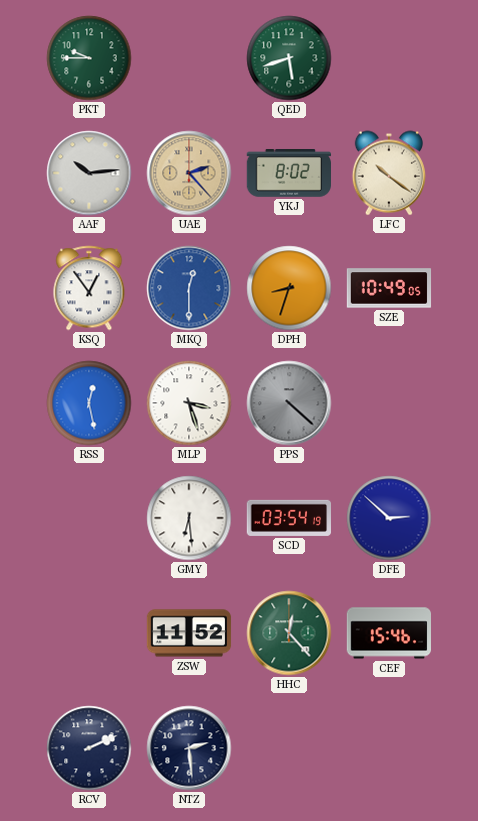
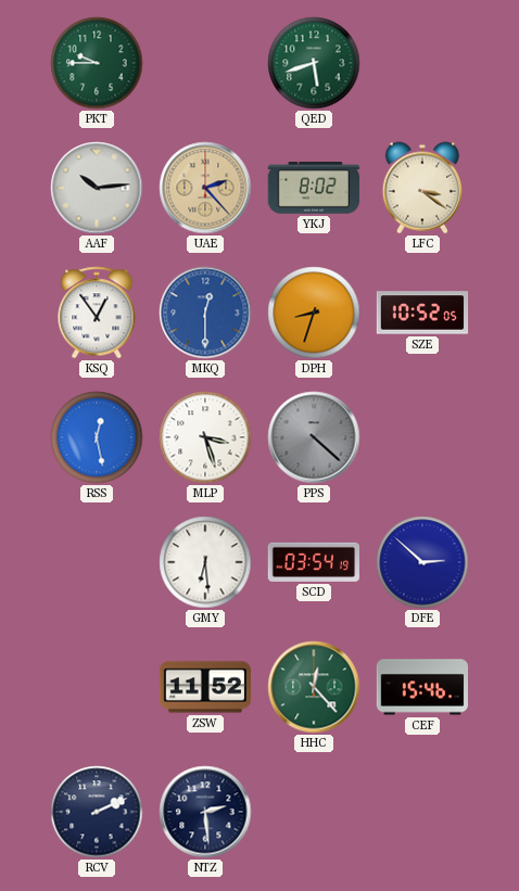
LFC: 10:21 -> 3:21
SZE: 10:49 -> 10:52
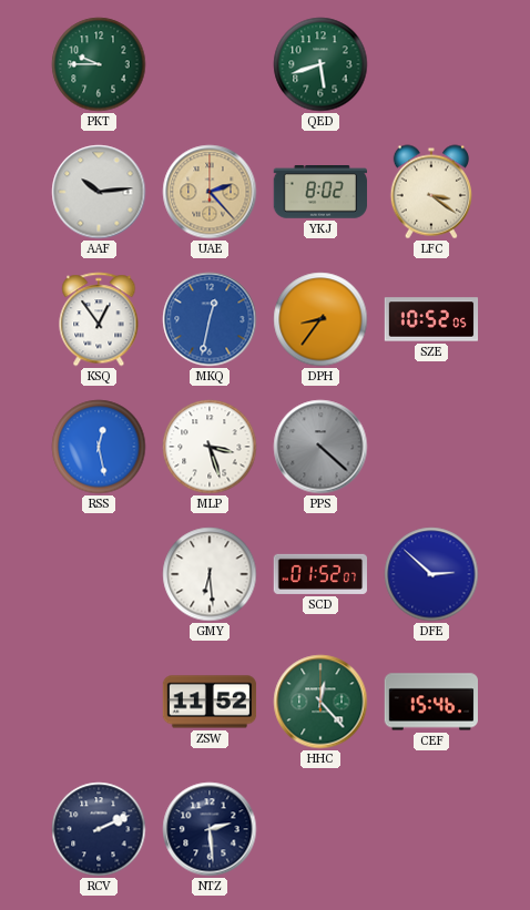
MKQ: 12:30 -> 12:32
DPH: 8:33 -> 8:36
SCD: 03:54 -> 01:52
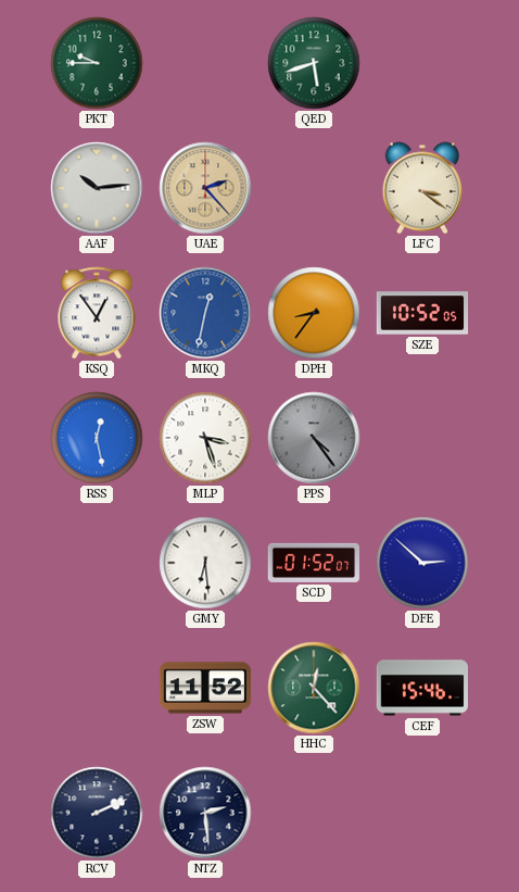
YKJ: 8:02 -> none
PPS: 4:22 -> 4:24
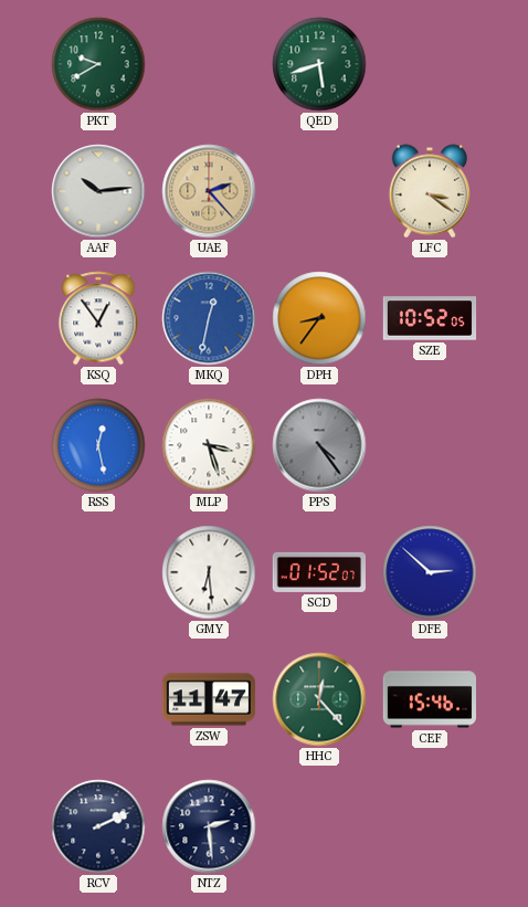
PKT: 9:45 -> 9:40
ZSW: 11:52 -> 11:47
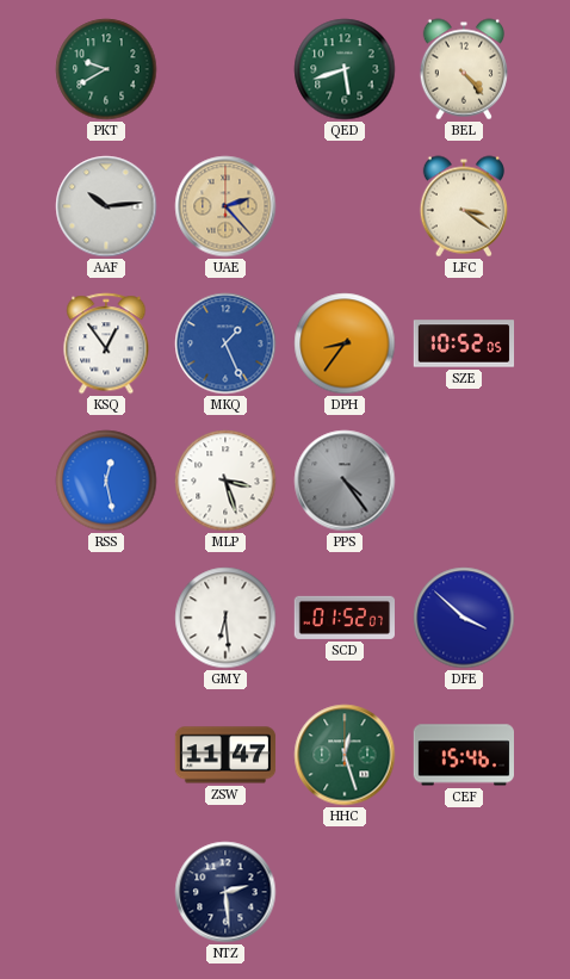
BEL: none -> 4:23
MKQ: 12:32 -> 1:26
DFE: 2:52 -> 3:52
HHC: 12:23 -> 12:27
RCV: 2:11 -> none
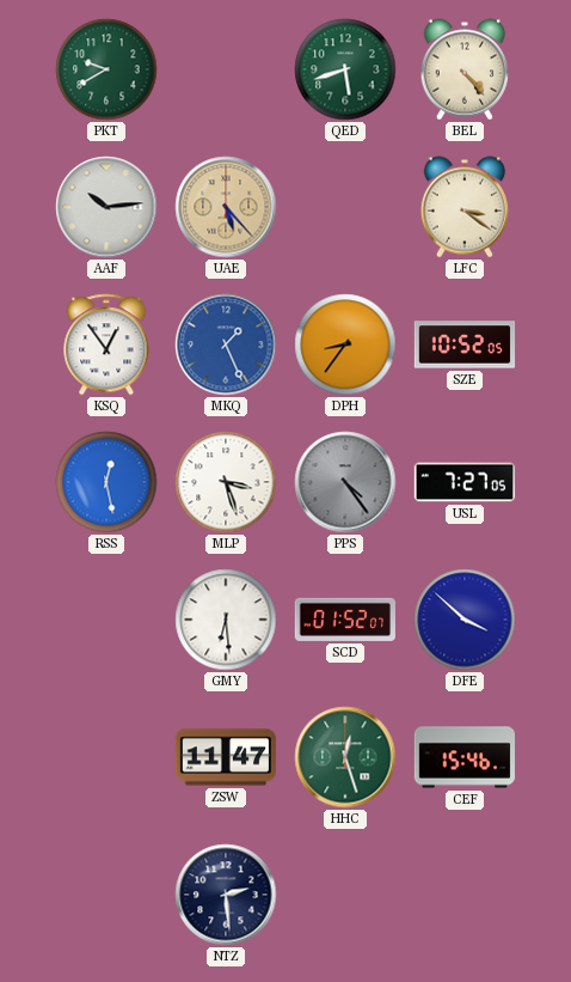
UAE: 2:23 -> 5:23
USL: none -> 7:27
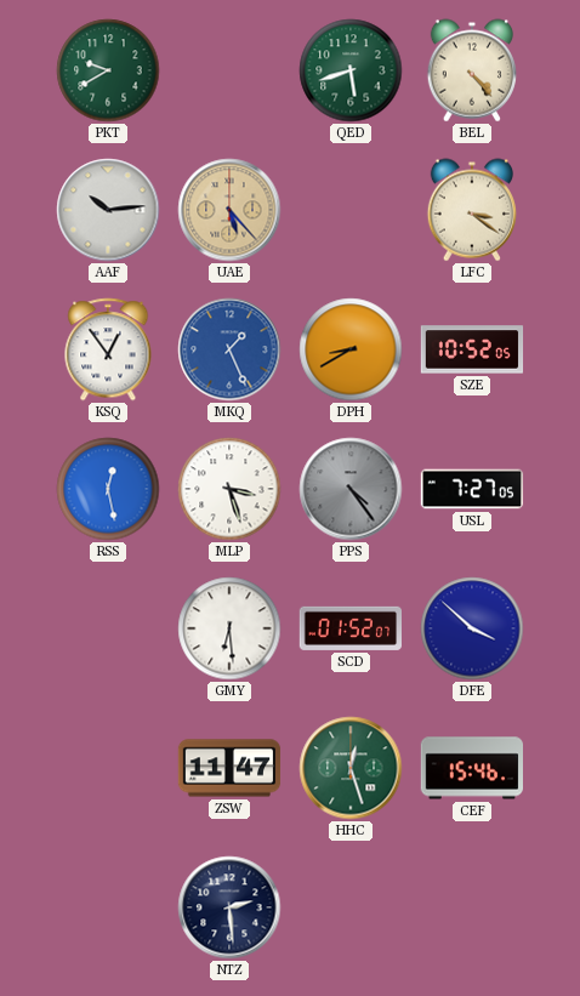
DPH: 8:36 -> 8:40
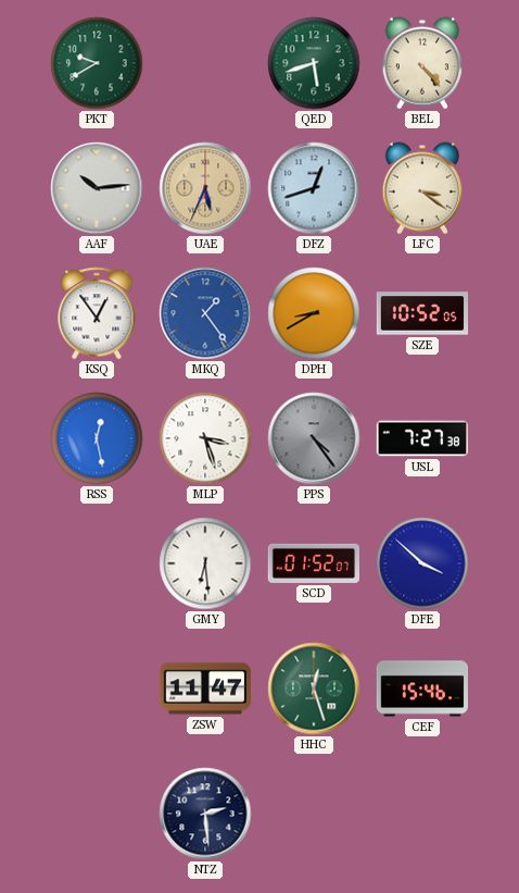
UAE: 5:23 -> 5:34
DFZ: none -> 12:42
MKQ: 1:26 -> 1:24
USL: 7:27:05 -> 7:27:38
